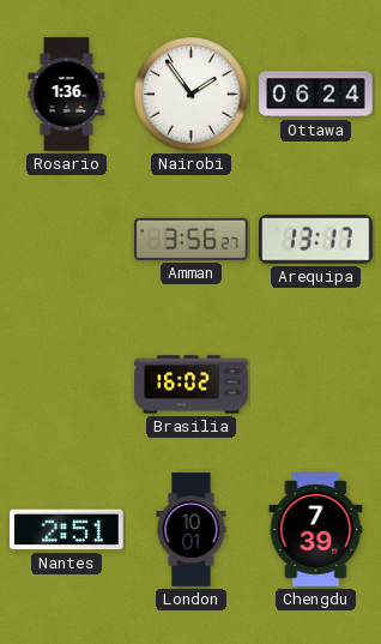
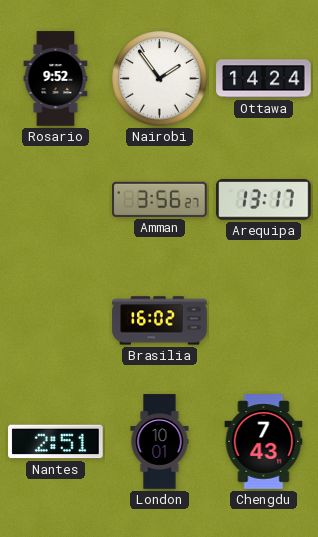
Rosario: 1:36 -> 9:52
Ottawa: 06:24 -> 14:24
Chengdu: 7:39 -> 7:43
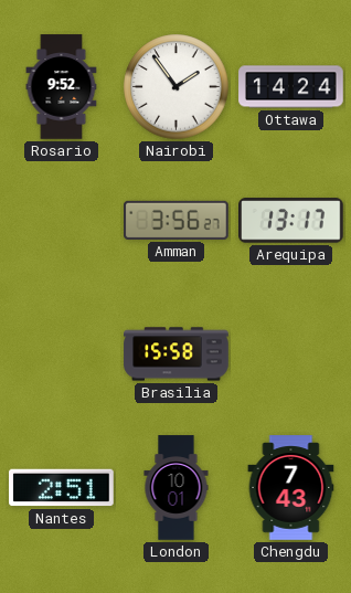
Brasilia: 16:02 -> 15:58
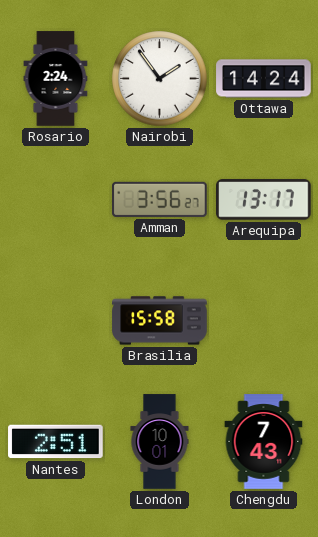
Rosario: 9:52 -> 2:24
